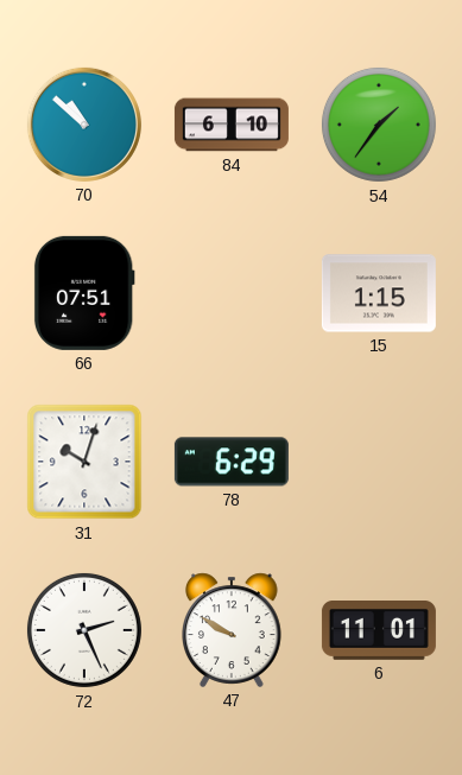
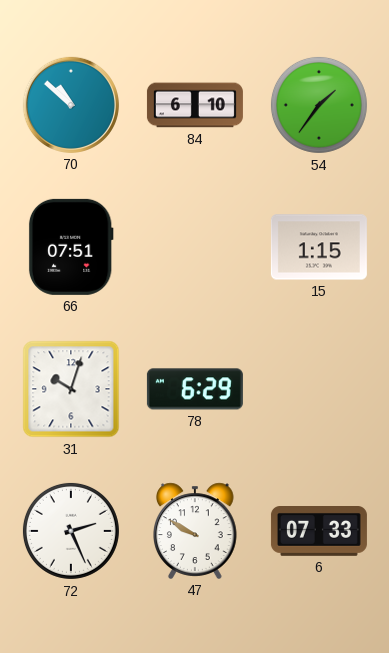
6: 11:01 -> 07:33
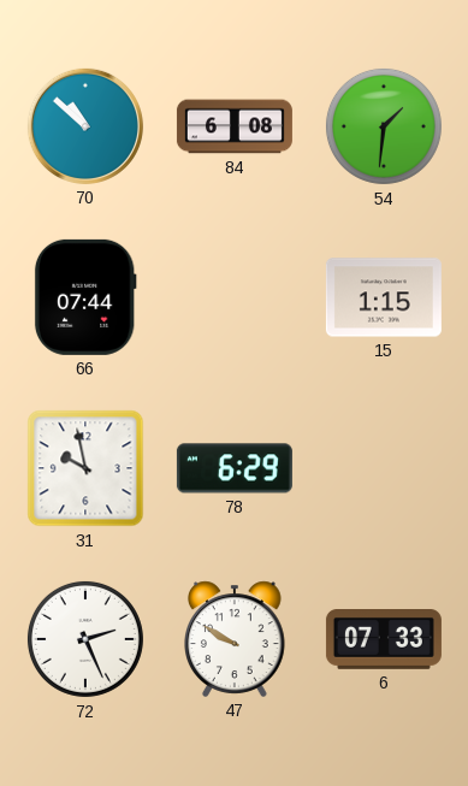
84: 6:10 -> 6:08
54: 1:36 -> 1:31
66: 07:51 -> 07:44
31: 10:03 -> 9:58
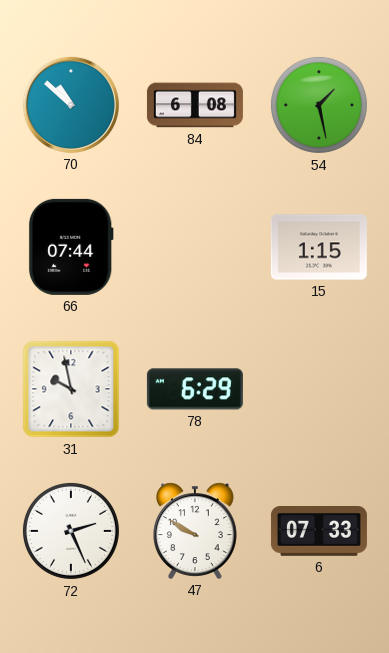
54: 1:31 -> 1:28
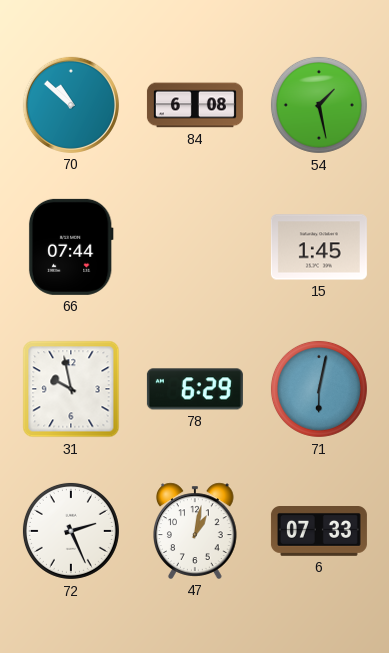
15: 1:15 -> 1:45
71: none -> 6:02
47: 9:50 -> 1:02
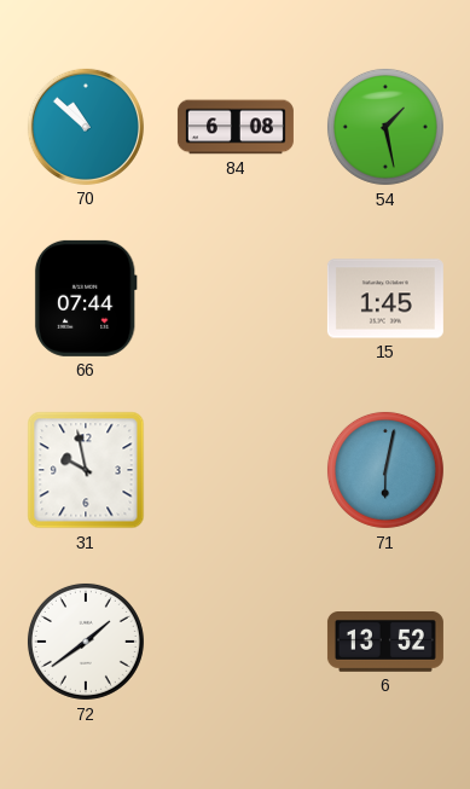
78: 6:29 -> none
72: 2:26 -> 1:39
47: 1:02 -> none
6: 07:33 -> 13:52
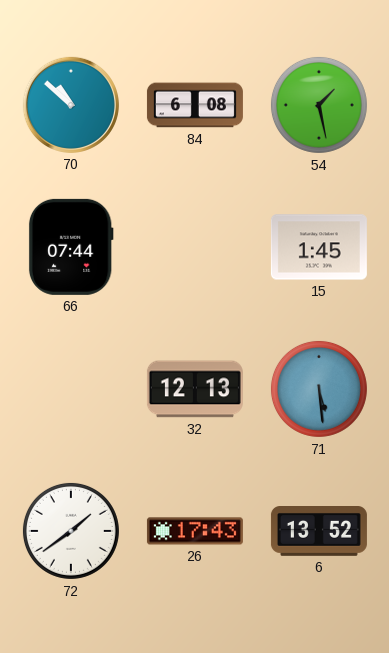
31: 9:58 -> none
32: none -> 12:13
71: 6:02 -> 5:29
26: none -> 17:43
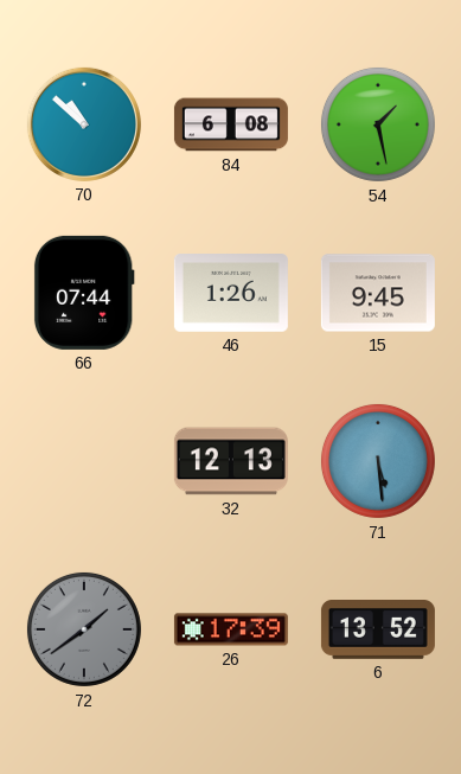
46: none -> 1:26
15: 1:45 -> 9:45
72 dial: white -> grey
26: 17:43 -> 17:39
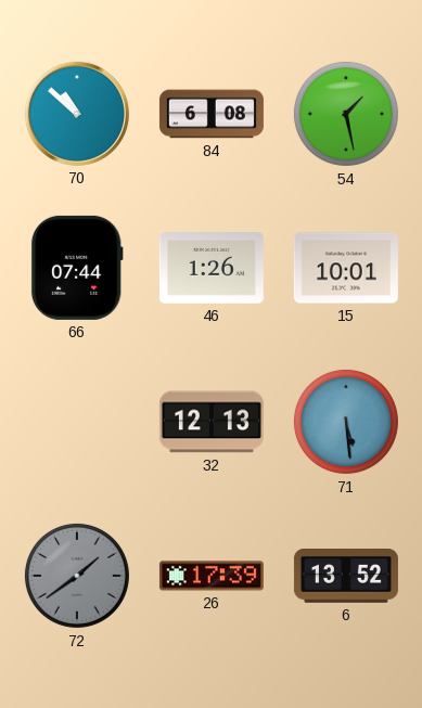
15: 9:45 -> 10:01
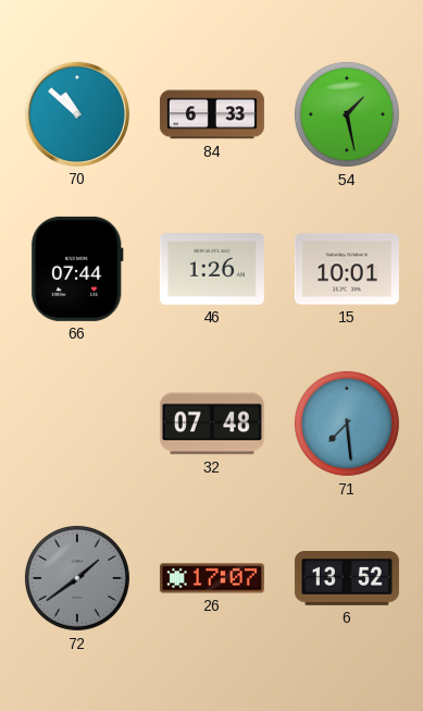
84: 6:08 -> 6:33
32: 12:13 -> 07:48
71: 5:29 -> 7:29
26: 17:39 -> 17:07
